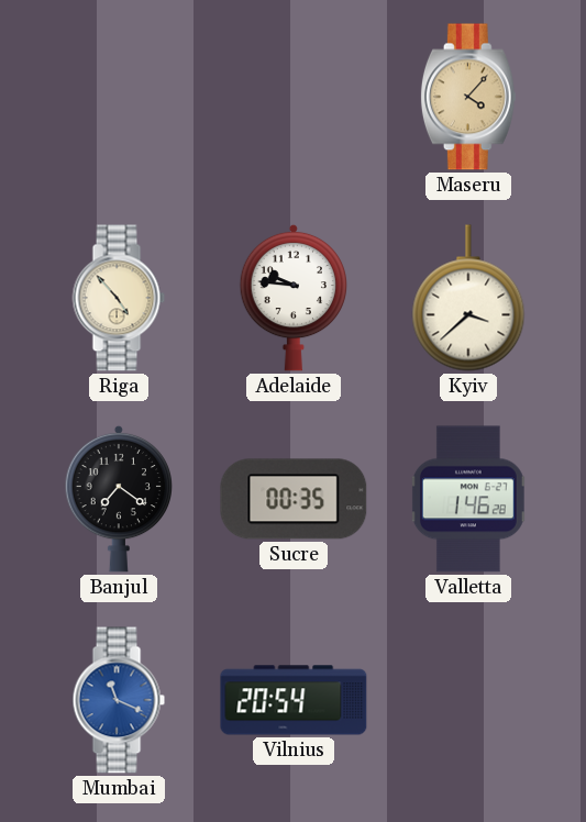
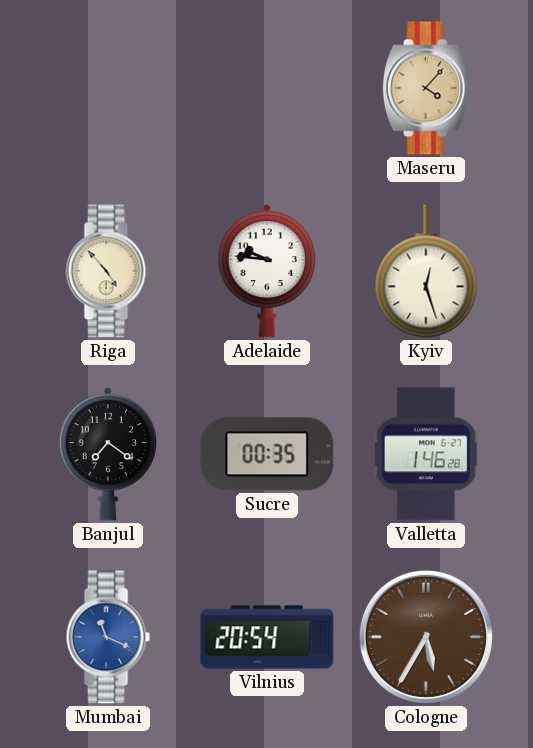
Kyiv: 3:38 -> 12:27
Cologne: none -> 5:35
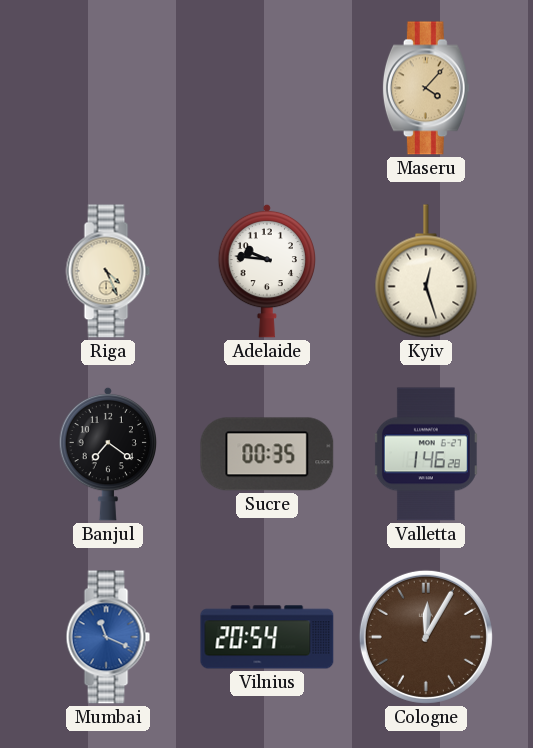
Riga: 4:53 -> 4:26
Cologne: 5:35 -> 12:05
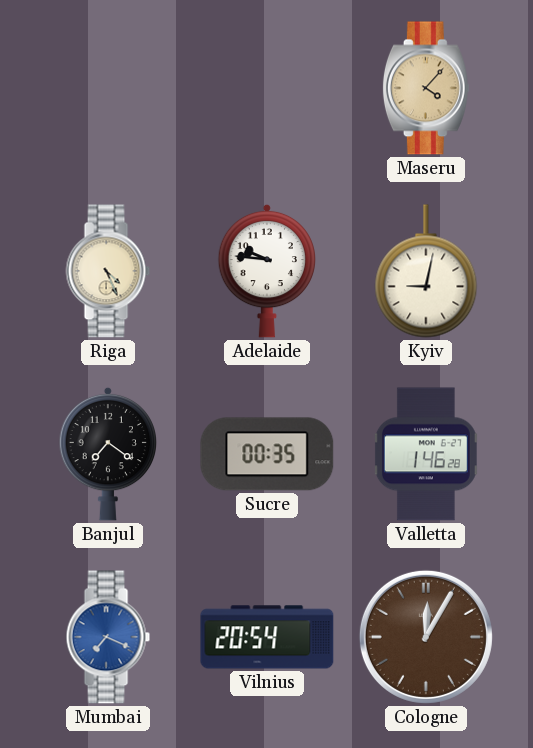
Kyiv: 12:27 -> 9:02
Mumbai: 11:19 -> 7:19
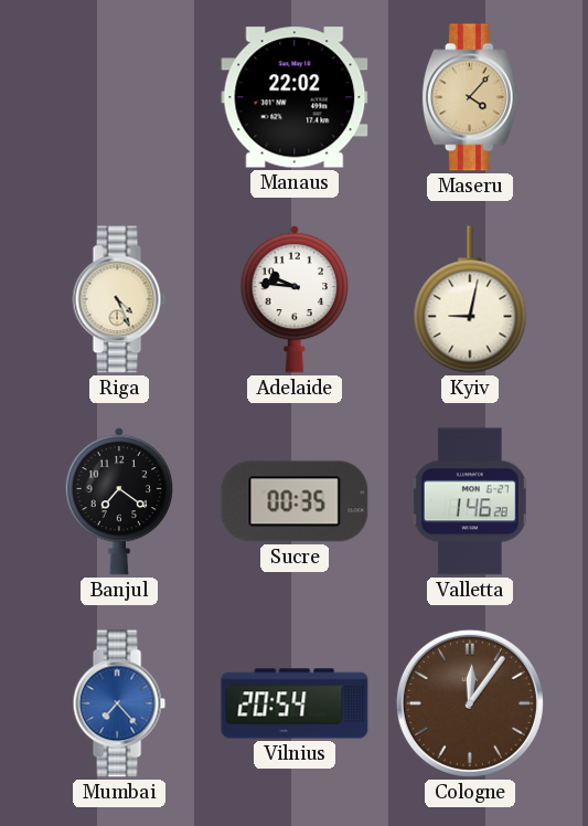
Manaus: none -> 22:02
Mumbai: 7:19 -> 7:23
Cologne: 12:05 -> 12:06
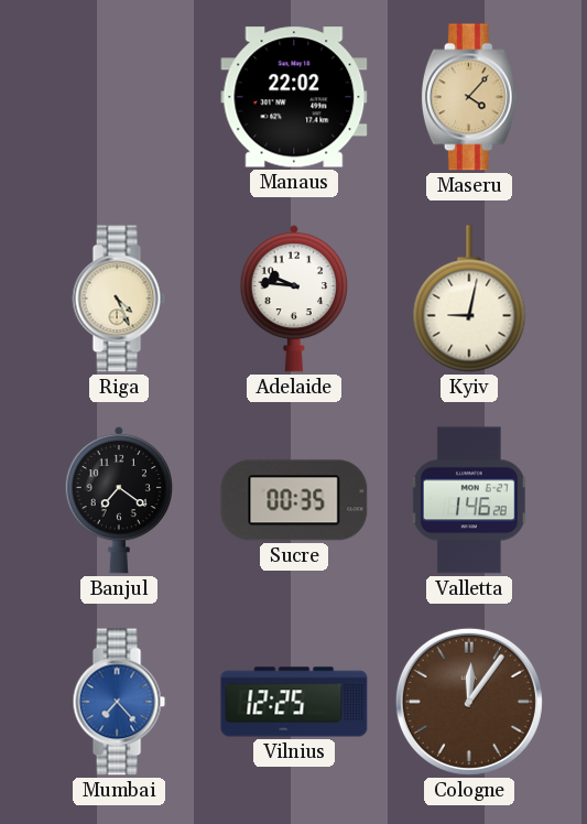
Vilnius: 20:54 -> 12:25
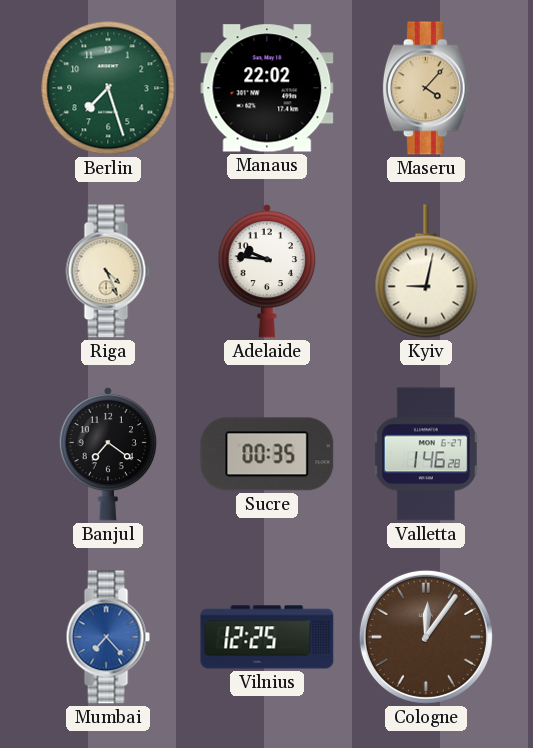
Berlin: none -> 7:27
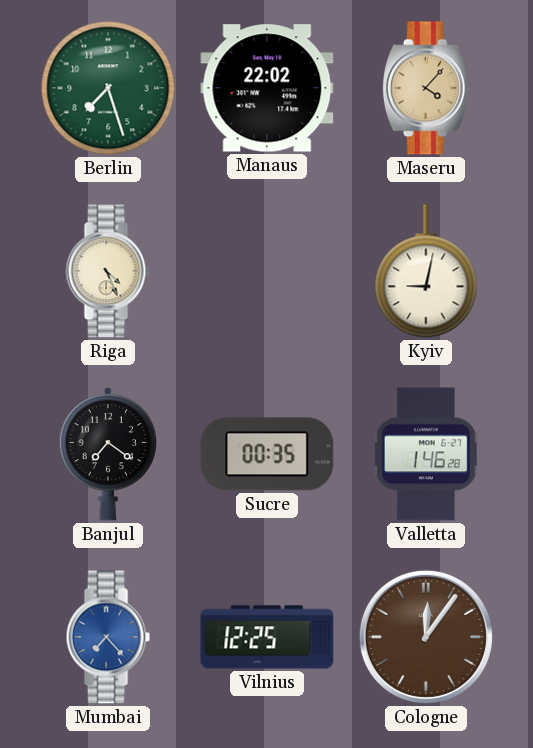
Adelaide: 9:46 -> none
